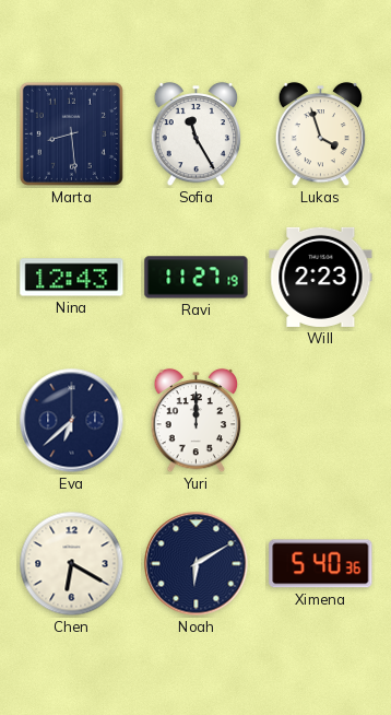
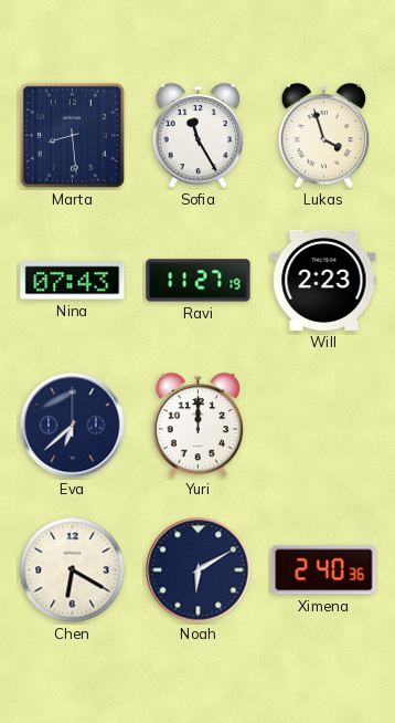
Nina: 12:43 -> 07:43
Ximena: 5:40 -> 2:40
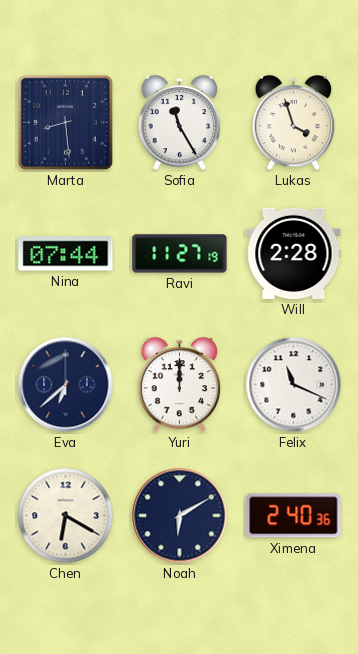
Nina: 07:43 -> 07:44
Will: 2:23 -> 2:28
Felix: none -> 11:19
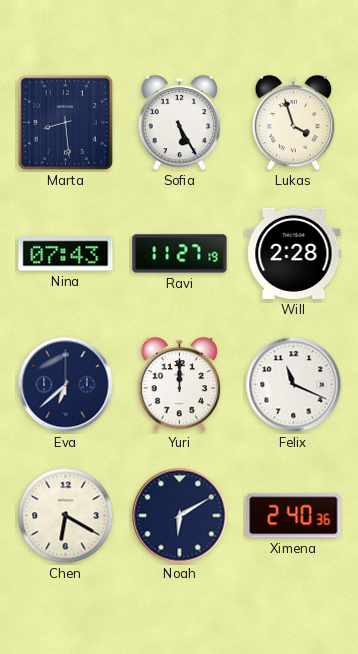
Sofia: 11:25 -> 5:25
Nina: 07:44 -> 07:43
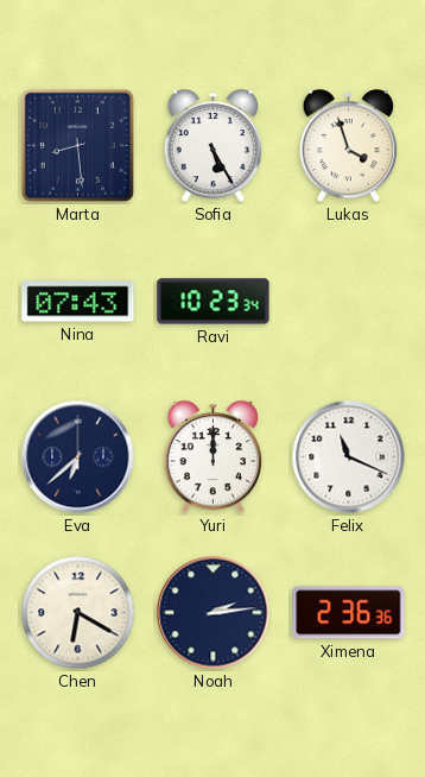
Ravi: 11:27 -> 10:23
Will: 2:28 -> none
Noah: 6:10 -> 2:14
Ximena: 2:40 -> 2:36
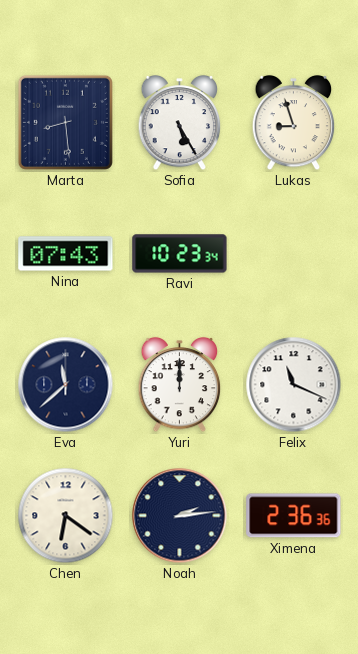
Lukas: 3:57 -> 8:57
Eva: 6:38 -> 11:38
Chen: 6:20 -> 6:21
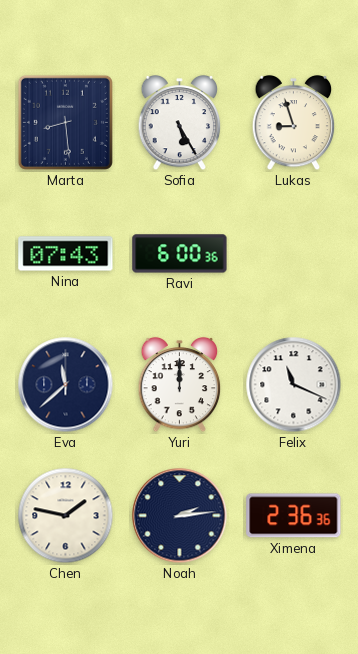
Ravi: 10:23 -> 6:00
Chen: 6:21 -> 1:47
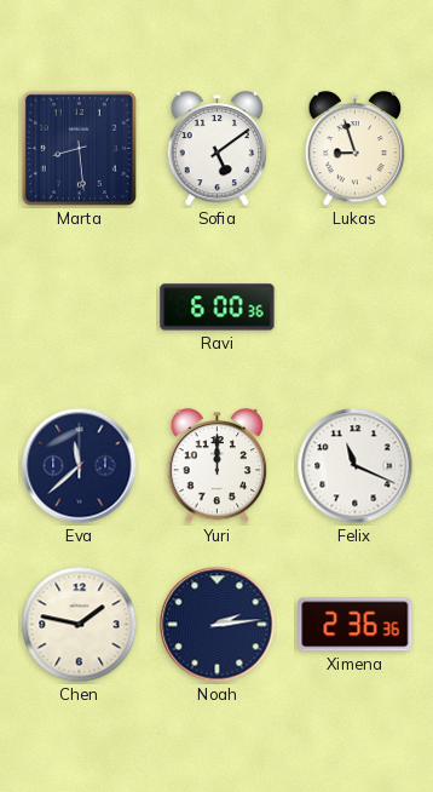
Sofia: 5:25 -> 5:09
Nina: 07:43 -> none
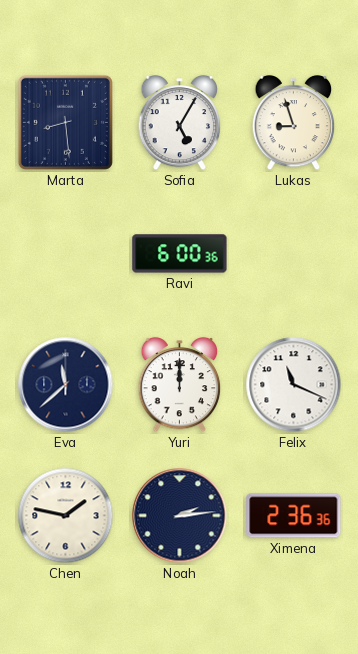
Sofia: 5:09 -> 5:05
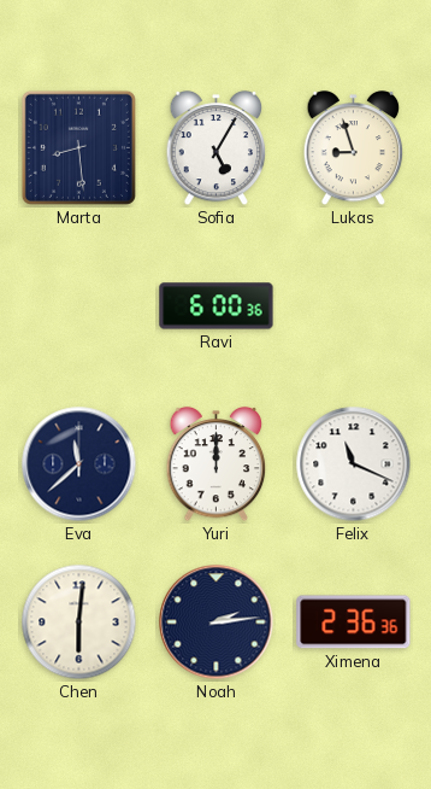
Chen: 1:47 -> 6:01
